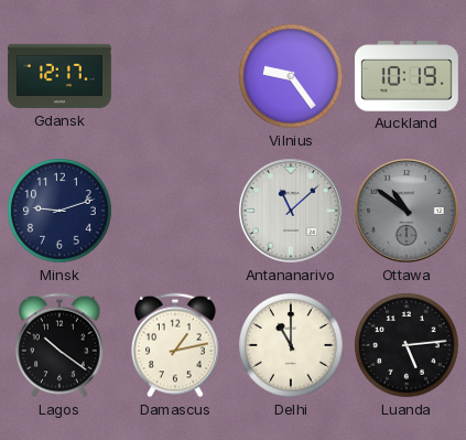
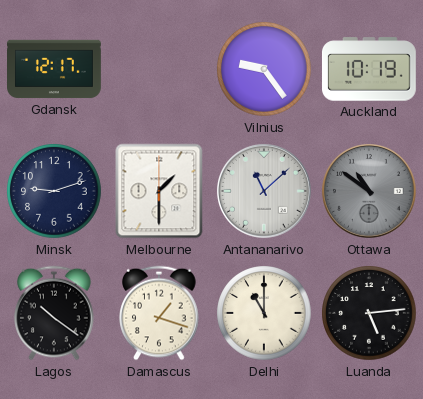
Melbourne: none -> 1:30
Damascus: 1:13 -> 1:18
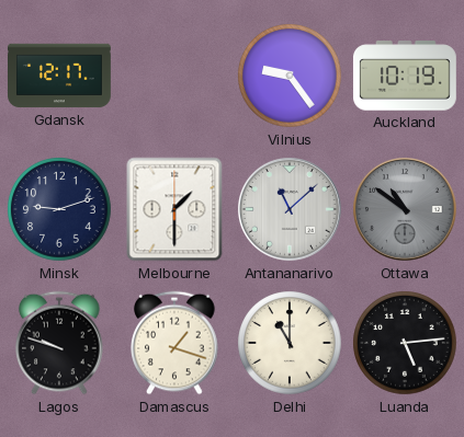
Lagos: 10:21 -> 9:48
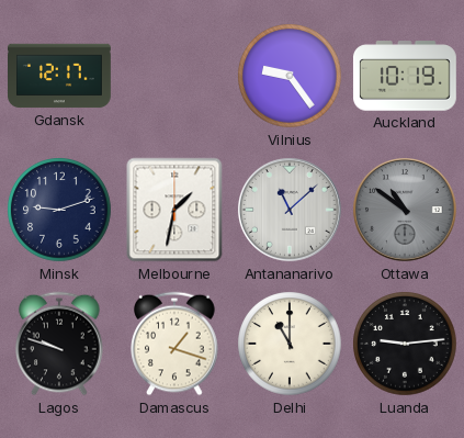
Melbourne: 1:30 -> 1:32
Luanda: 5:14 -> 9:14
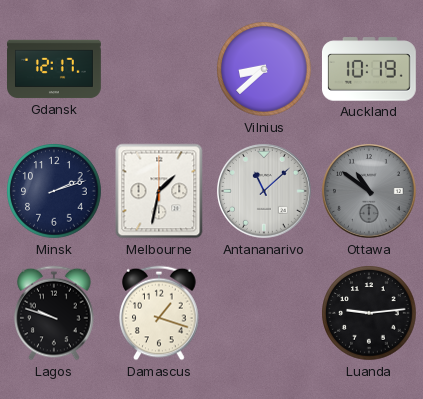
Vilnius: 9:24 -> 8:38
Minsk: 9:12 -> 2:12
Delhi: 11:00 -> none
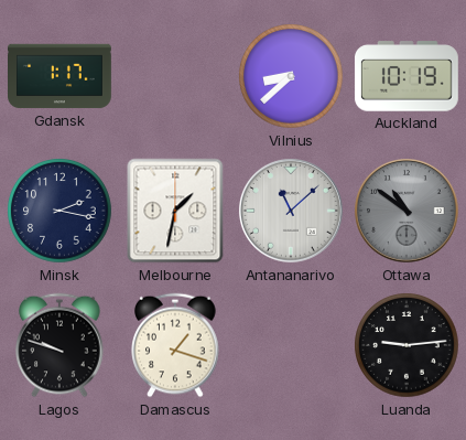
Gdansk: 12:17 -> 1:17
Minsk: 2:12 -> 2:17
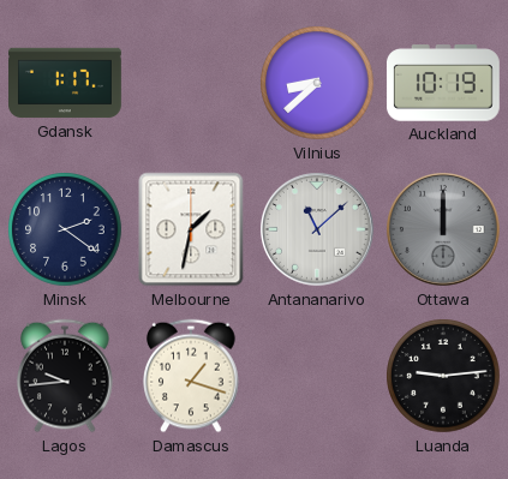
Minsk: 2:17 -> 2:21
Ottawa: 10:51 -> 12:00
Lagos: 9:48 -> 9:44
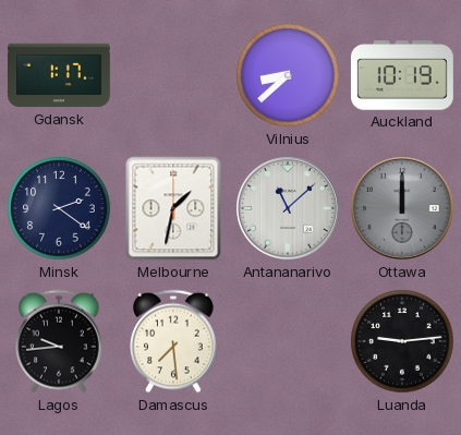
Damascus: 1:18 -> 7:29
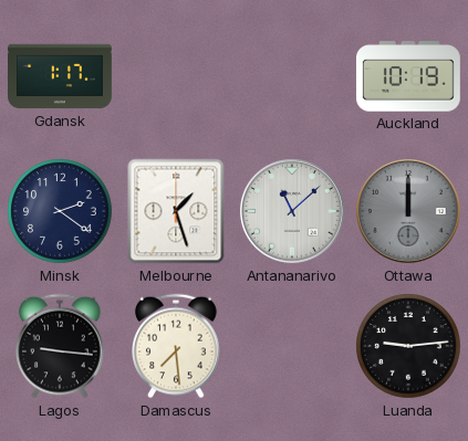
Vilnius: 8:38 -> none
Melbourne: 1:32 -> 1:27
Lagos: 9:44 -> 9:16
